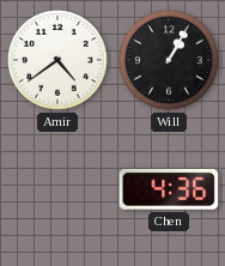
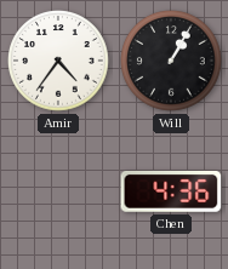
Amir: 4:39 -> 4:36
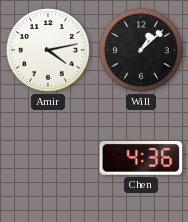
Amir: 4:36 -> 4:13
Will: 1:05 -> 1:08
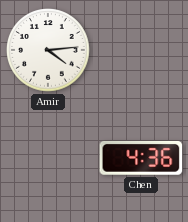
Amir: 4:13 -> 4:14
Will: 1:08 -> none
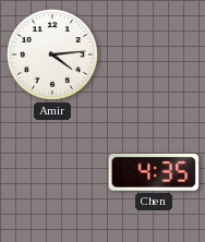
Chen: 4:36 -> 4:35
